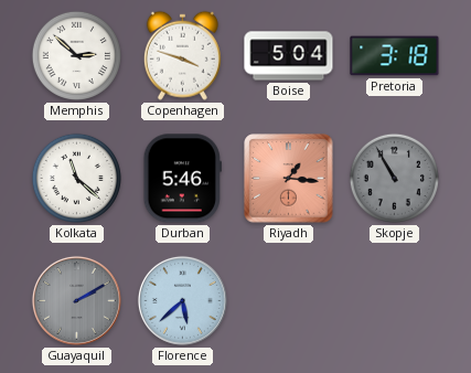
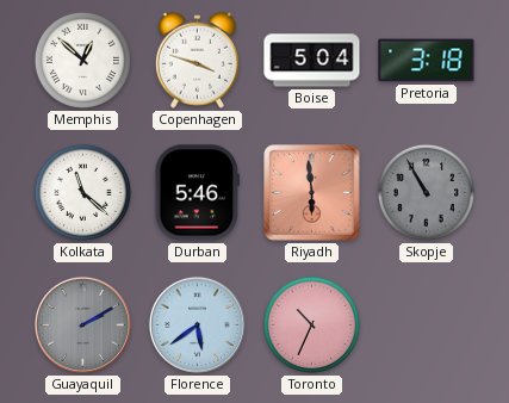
Memphis: 2:52 -> 12:52
Riyadh: 1:16 -> 5:59
Florence: 5:38 -> 5:39
Toronto: none -> 10:34
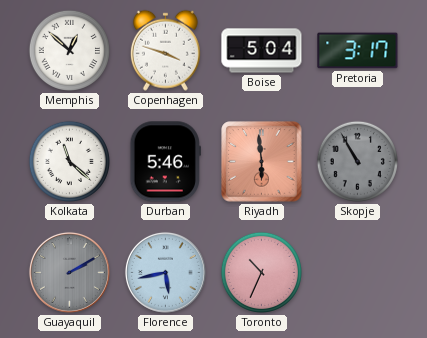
Pretoria: 3:18 -> 3:17
Florence: 5:39 -> 5:43
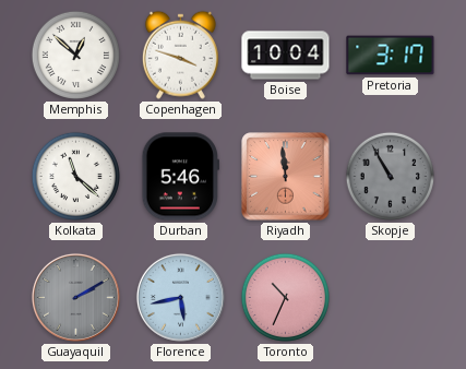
Boise: 5:04 -> 10:04
Riyadh: 5:59 -> 11:59
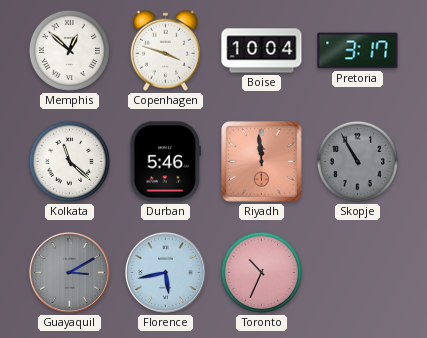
Guayaquil: 2:10 -> 3:10
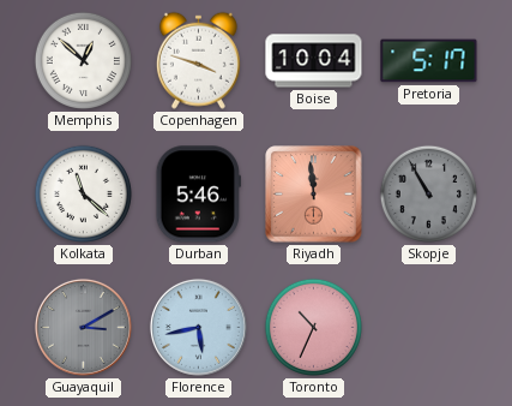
Pretoria: 3:17 -> 5:17
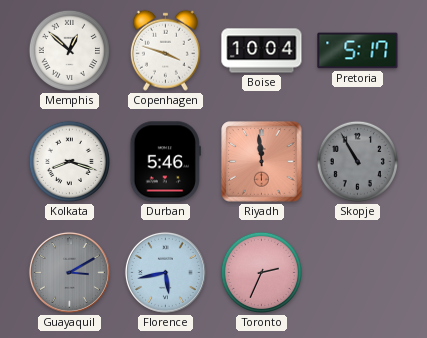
Kolkata: 11:22 -> 8:18
Toronto: 10:34 -> 2:34
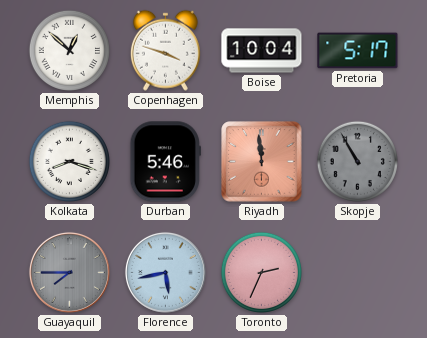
Guayaquil: 3:10 -> 7:45
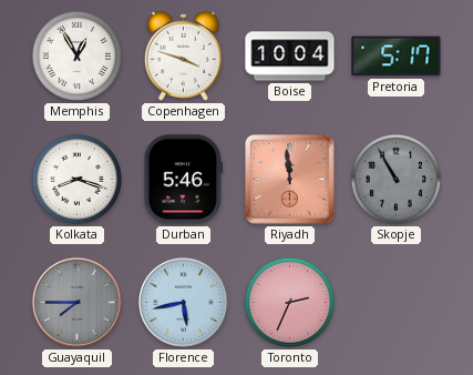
Memphis: 12:52 -> 12:55
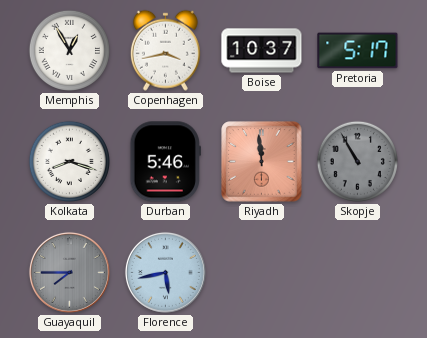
Copenhagen: 3:48 -> 3:43
Boise: 10:04 -> 10:37
Toronto: 2:34 -> none
